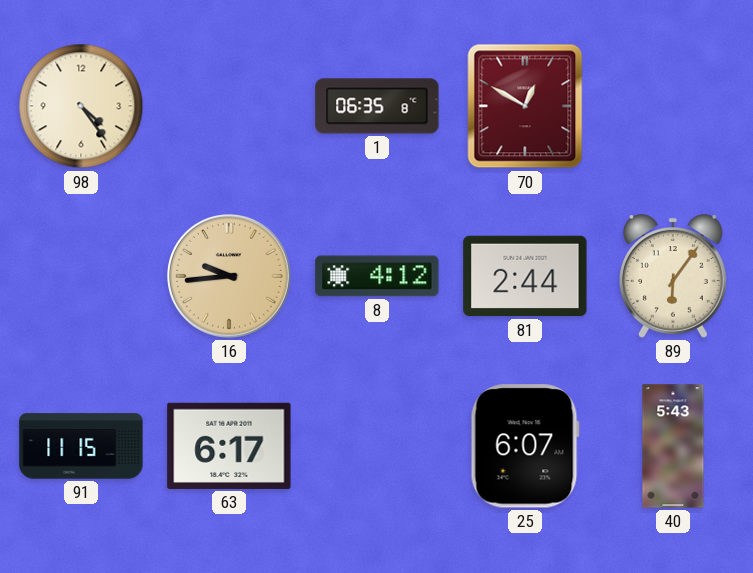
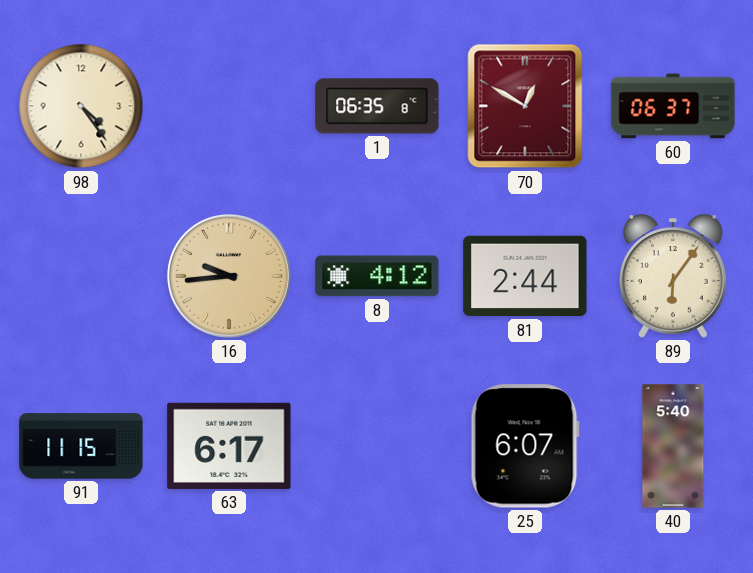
60: none -> 06:37
40: 5:43 -> 5:40
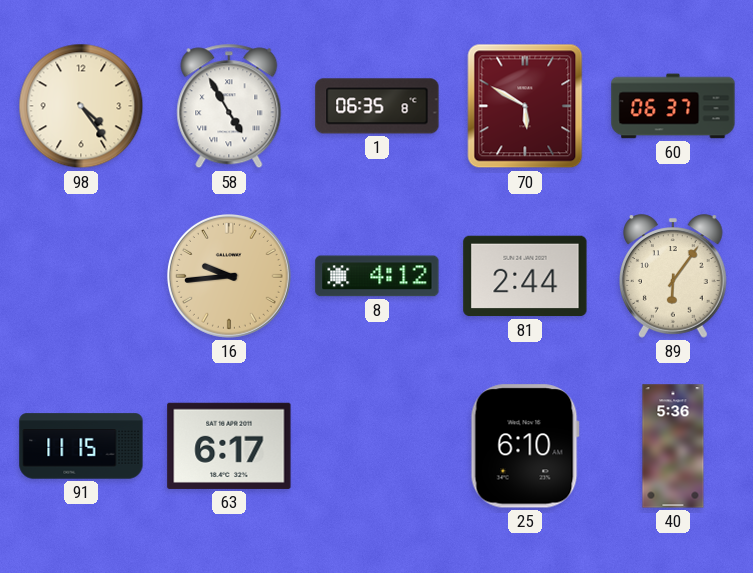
58: none -> 4:55
70: 12:50 -> 5:50
25: 6:07 -> 6:10
40: 5:40 -> 5:36
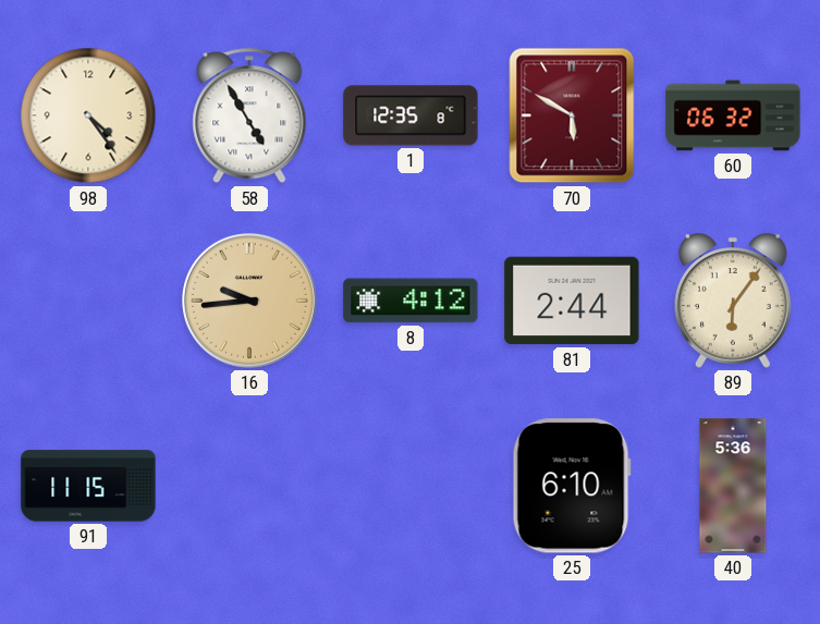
1: 06:35 -> 12:35
60: 06:37 -> 06:32
63: 6:17 -> none
